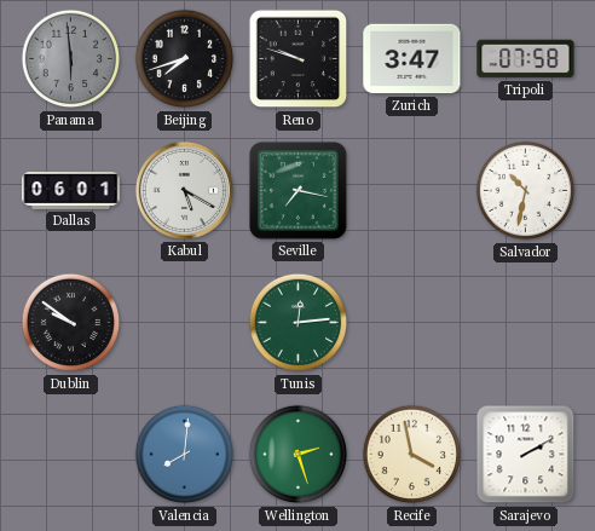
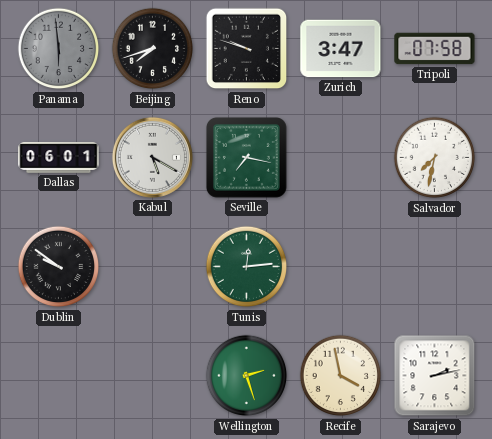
Salvador: 10:32 -> 7:32
Valencia: 8:01 -> none
Sarajevo: 2:10 -> 2:13
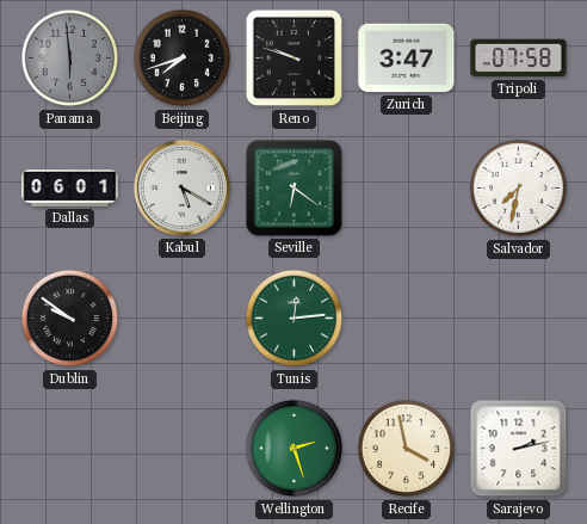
Seville: 7:17 -> 6:21
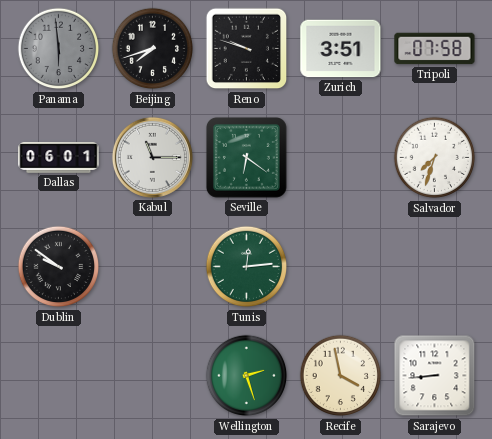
Zurich: 3:47 -> 3:51
Kabul: 5:20 -> 11:15
Salvador: 7:32 -> 7:33
Sarajevo: 2:13 -> 8:44
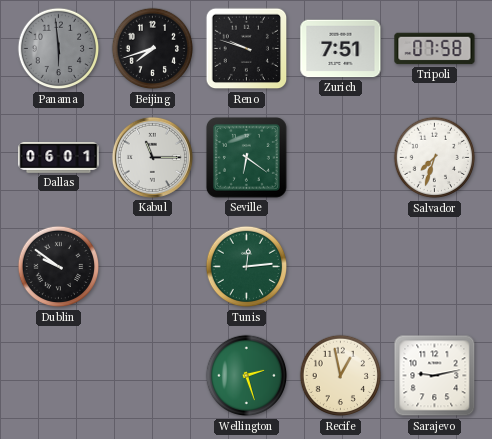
Zurich: 3:51 -> 7:51
Recife: 3:58 -> 12:58
Sarajevo: 8:44 -> 9:13
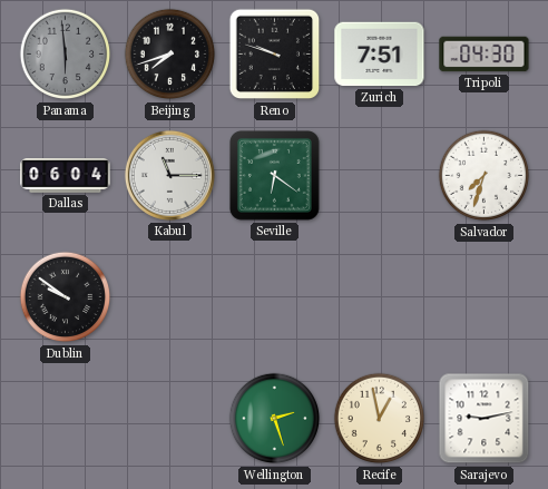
Tripoli: 07:58 -> 04:30
Dallas: 06:01 -> 06:04
Tunis: 12:14 -> none
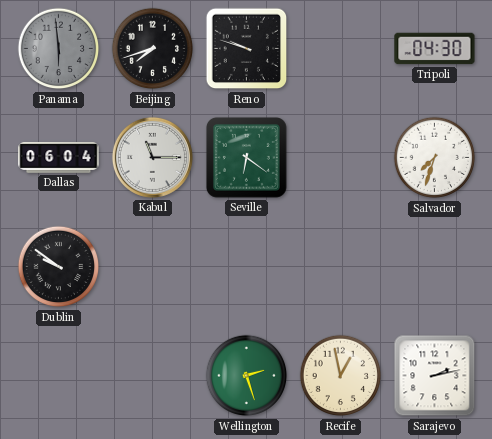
Zurich: 7:51 -> none
Sarajevo: 9:13 -> 2:13
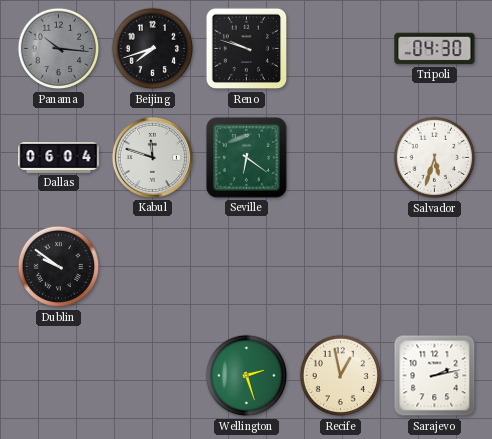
Panama: 5:59 -> 10:16
Kabul: 11:15 -> 11:48
Salvador: 7:33 -> 5:33
